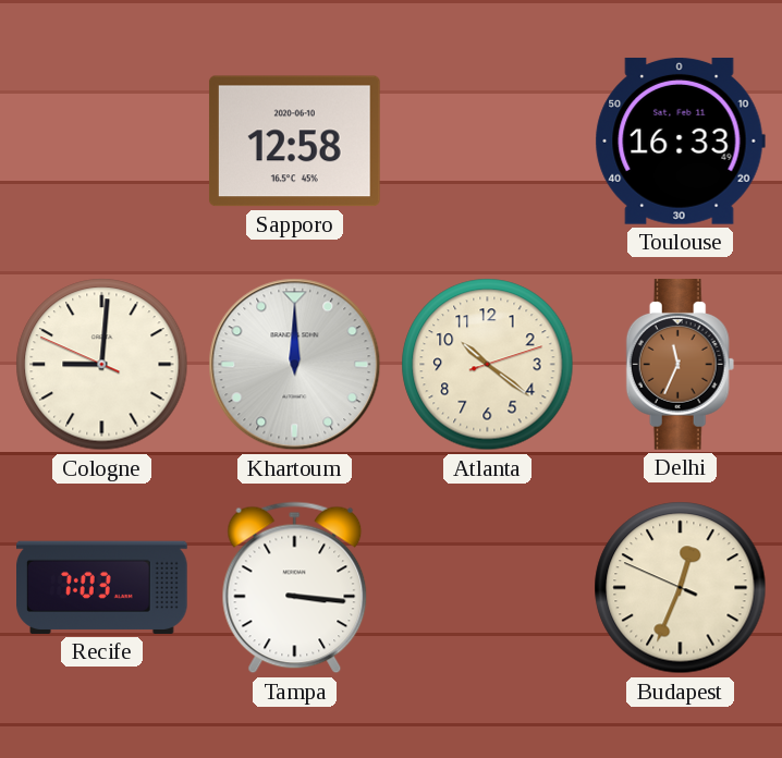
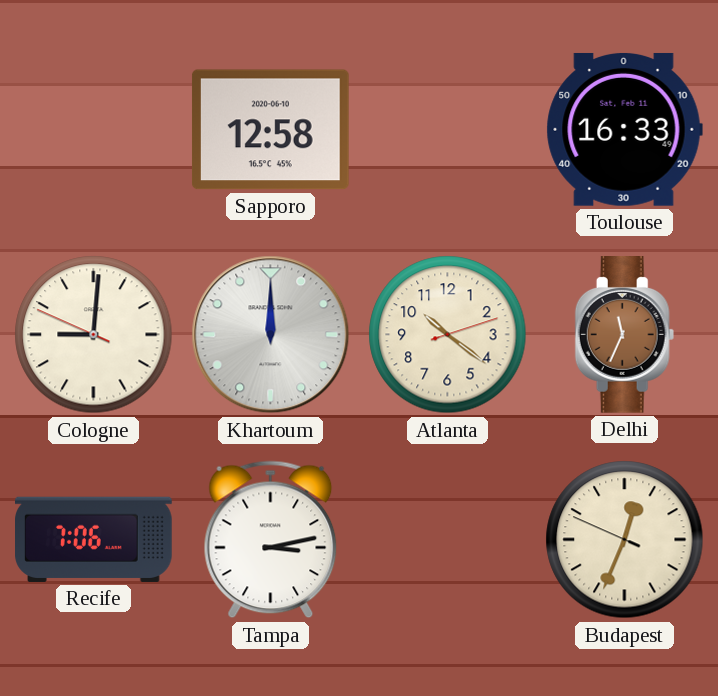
Recife: 7:03 -> 7:06
Tampa: 3:16 -> 3:13
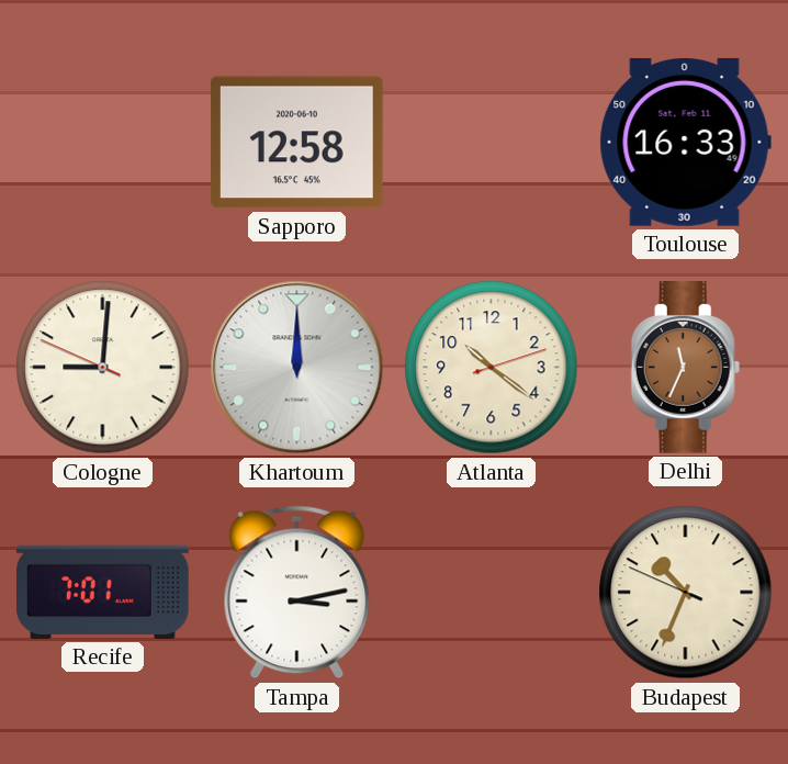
Recife: 7:06 -> 7:01
Budapest: 12:33 -> 10:33
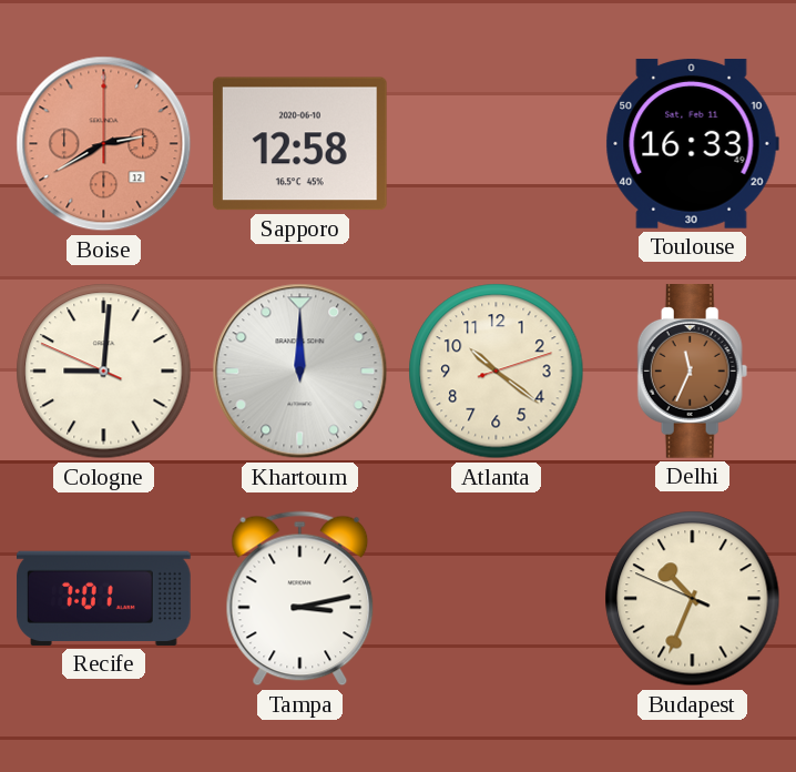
Boise: none -> 2:40
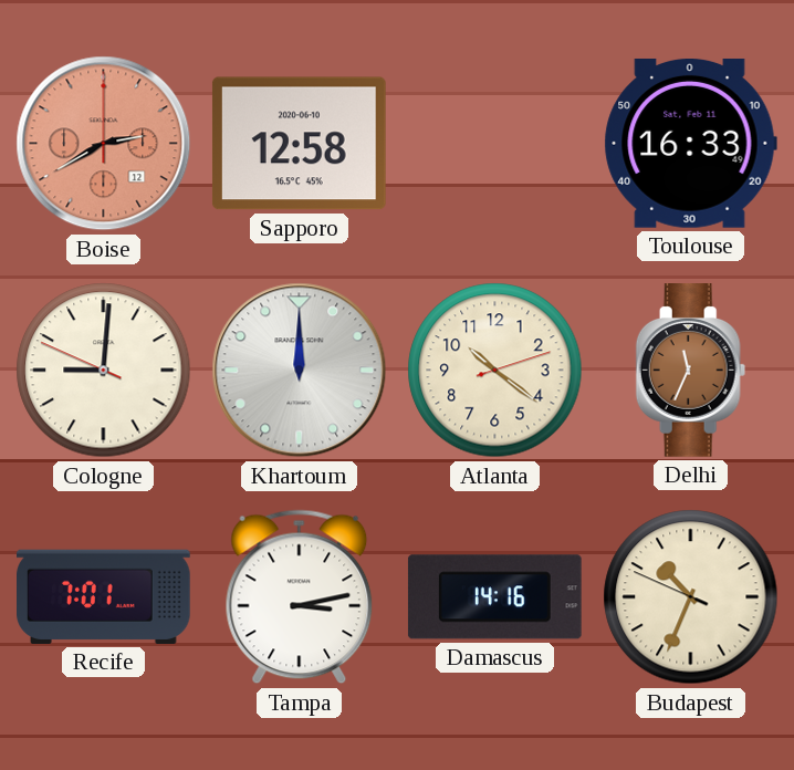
Damascus: none -> 14:16
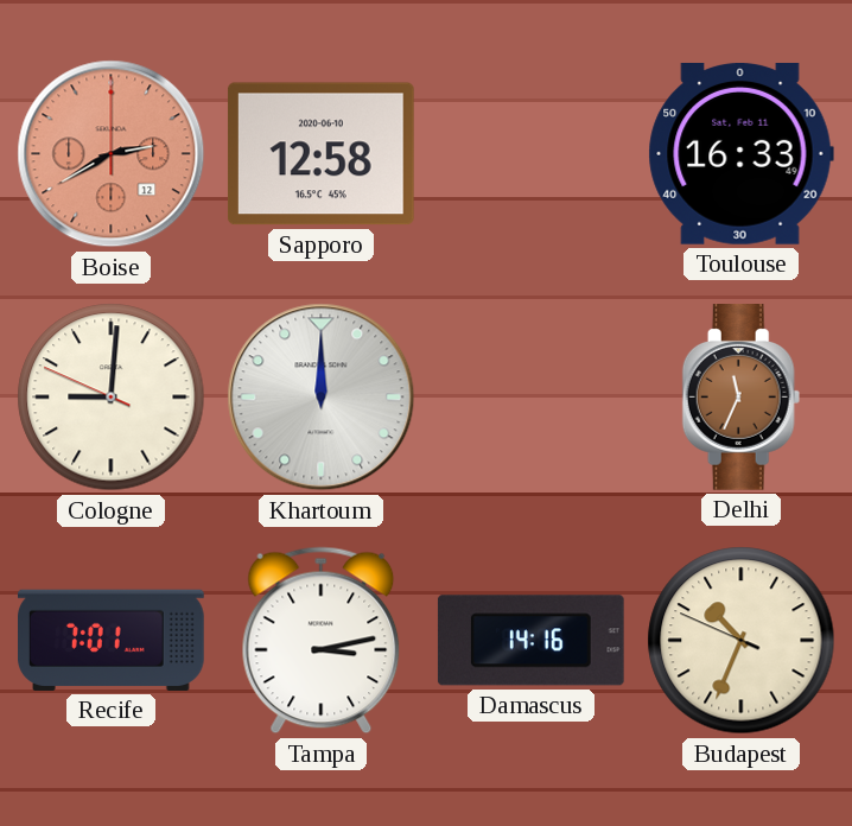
Atlanta: 10:21 -> none
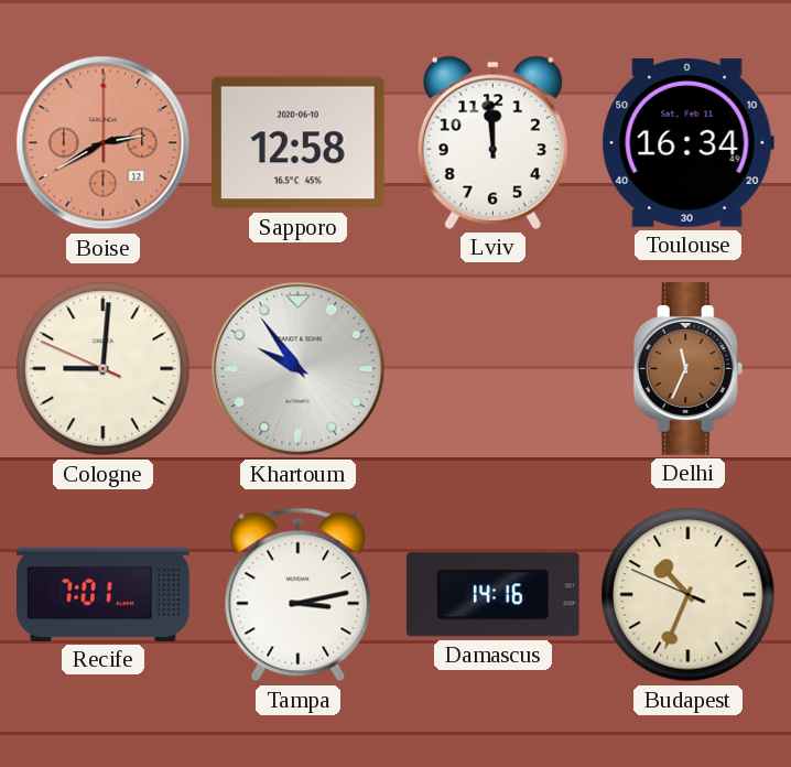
Lviv: none -> 11:59
Toulouse: 16:33 -> 16:34
Khartoum: 12:00 -> 9:54
